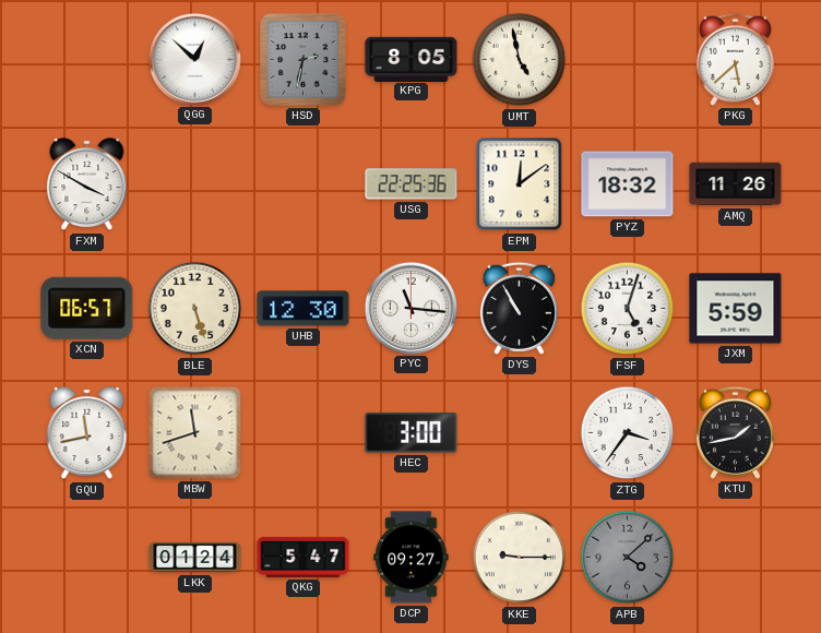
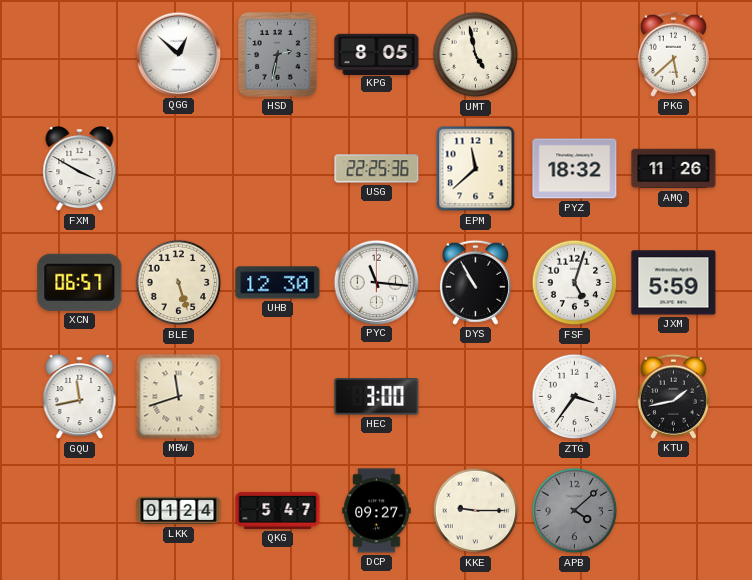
EPM: 12:09 -> 11:38
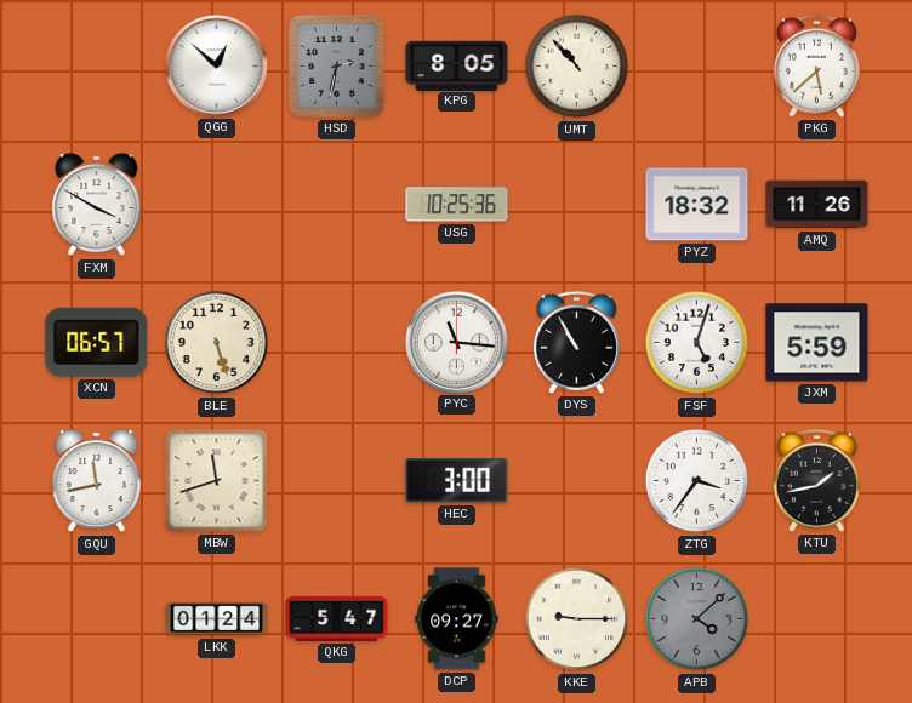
UMT: 4:58 -> 10:53
USG: 22:25 -> 10:25
EPM: 11:38 -> none
UHB: 12:30 -> none
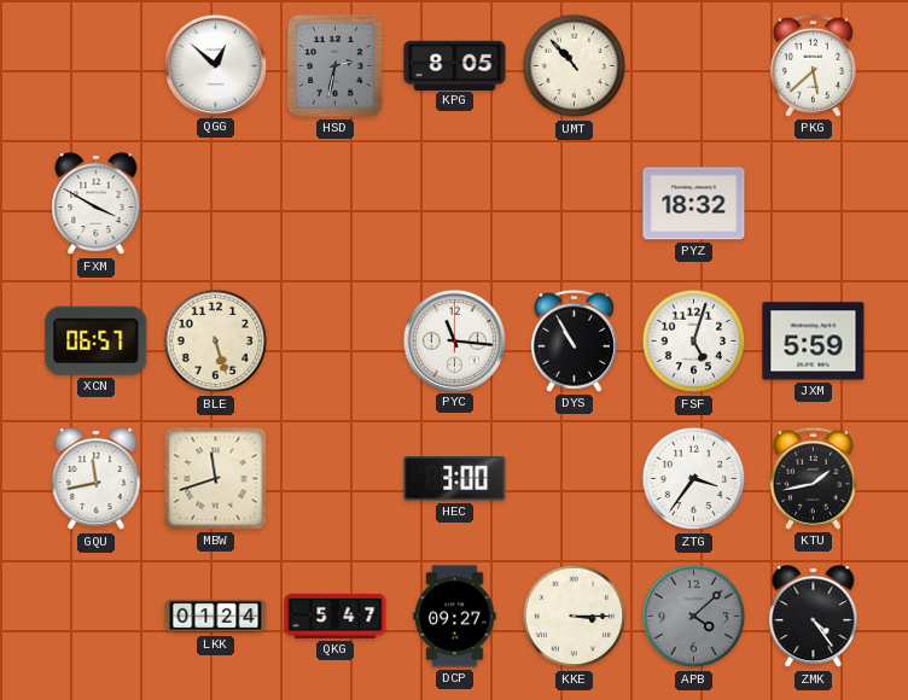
USG: 10:25 -> none
AMQ: 11:26 -> none
KKE: 9:15 -> 3:15
ZMK: none -> 4:24
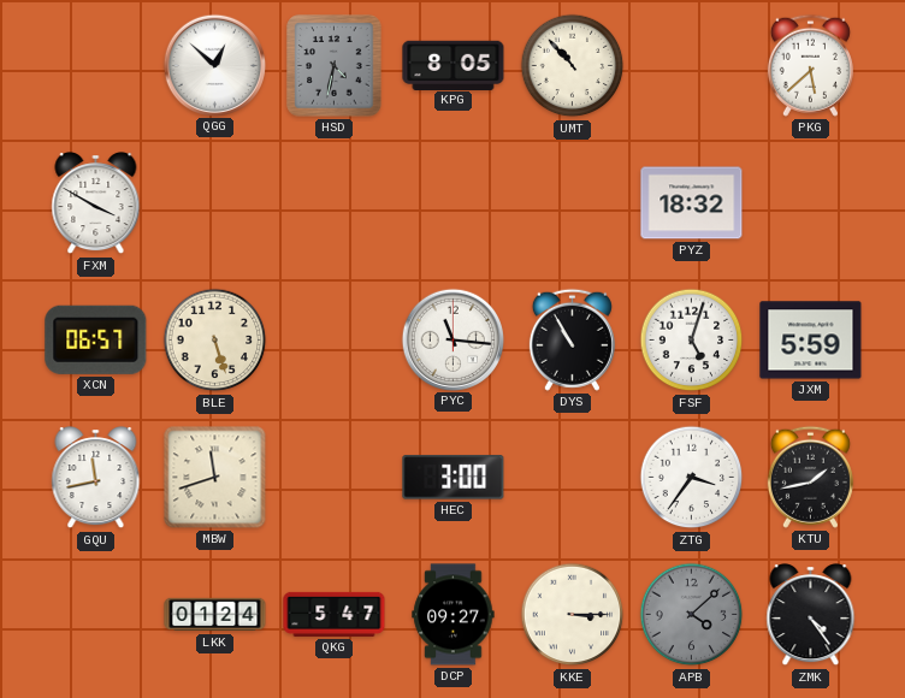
HSD: 2:32 -> 4:32
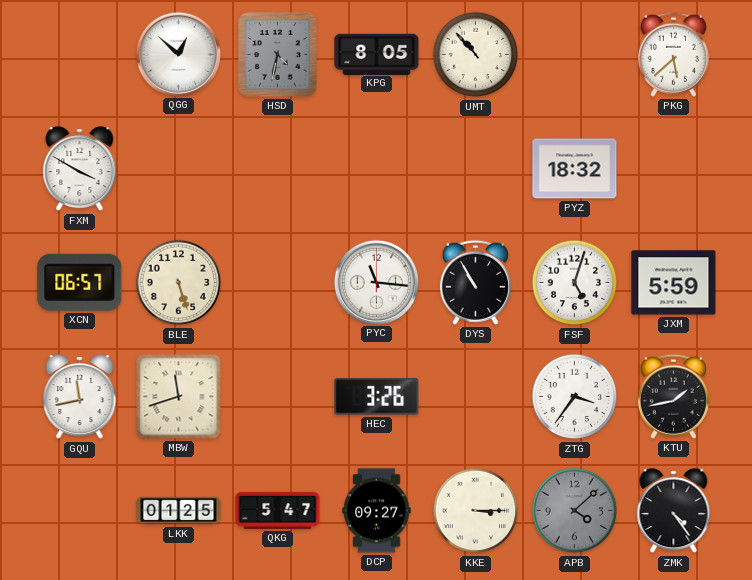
HEC: 3:00 -> 3:26
LKK: 01:24 -> 01:25
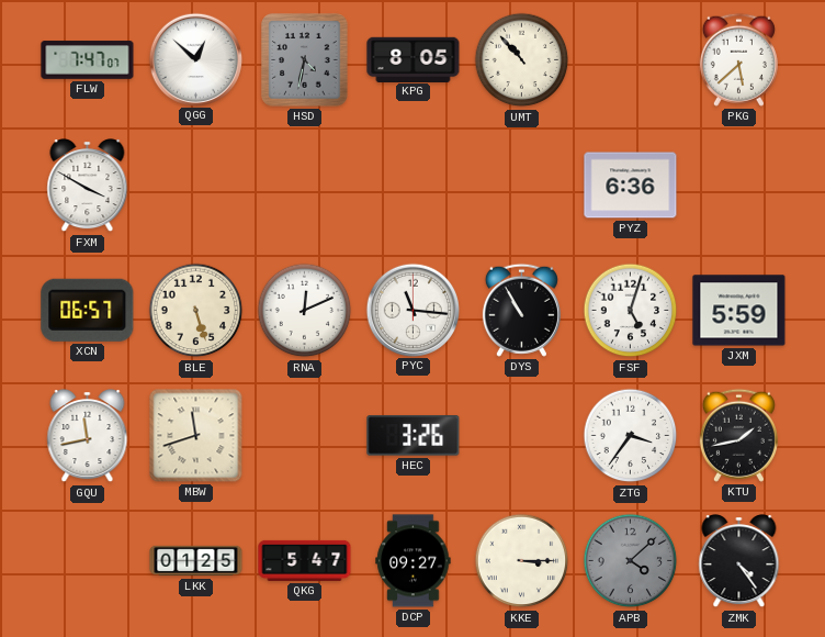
FLW: none -> 7:47
PYZ: 18:32 -> 6:36
RNA: none -> 12:11
